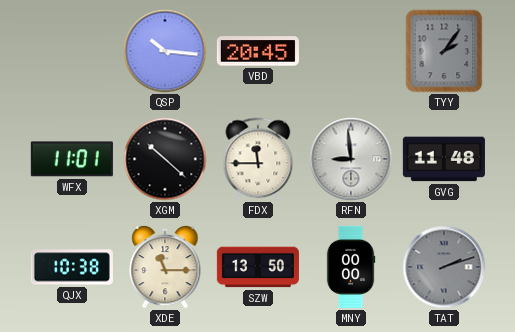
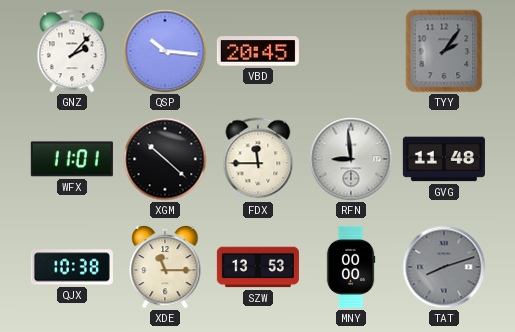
GNZ: none -> 2:07
SZW: 13:50 -> 13:53
TAT: 2:12 -> 8:12
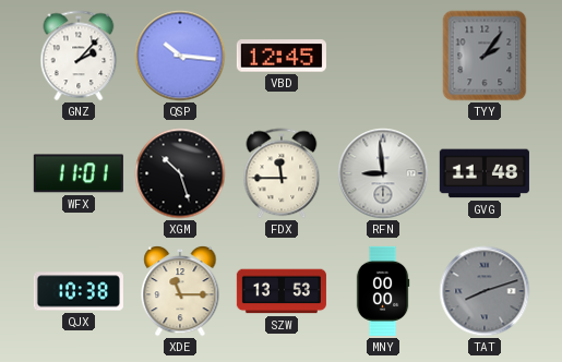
VBD: 20:45 -> 12:45
XGM: 10:22 -> 10:27
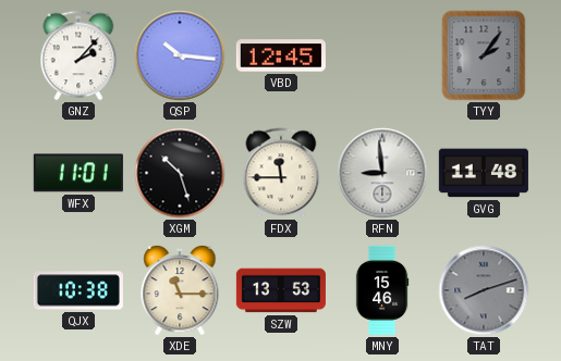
MNY: 00:00 -> 15:46
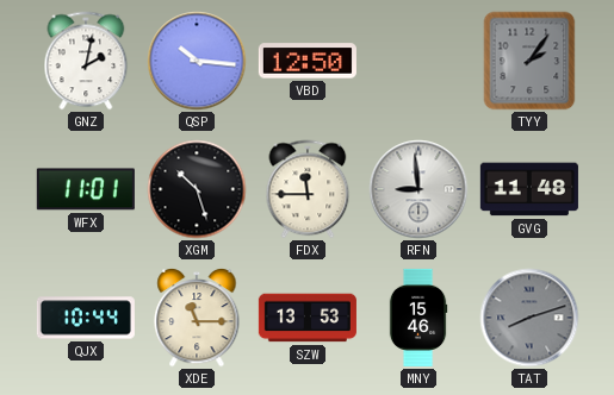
GNZ: 2:07 -> 2:02
VBD: 12:45 -> 12:50
QJX: 10:38 -> 10:44
